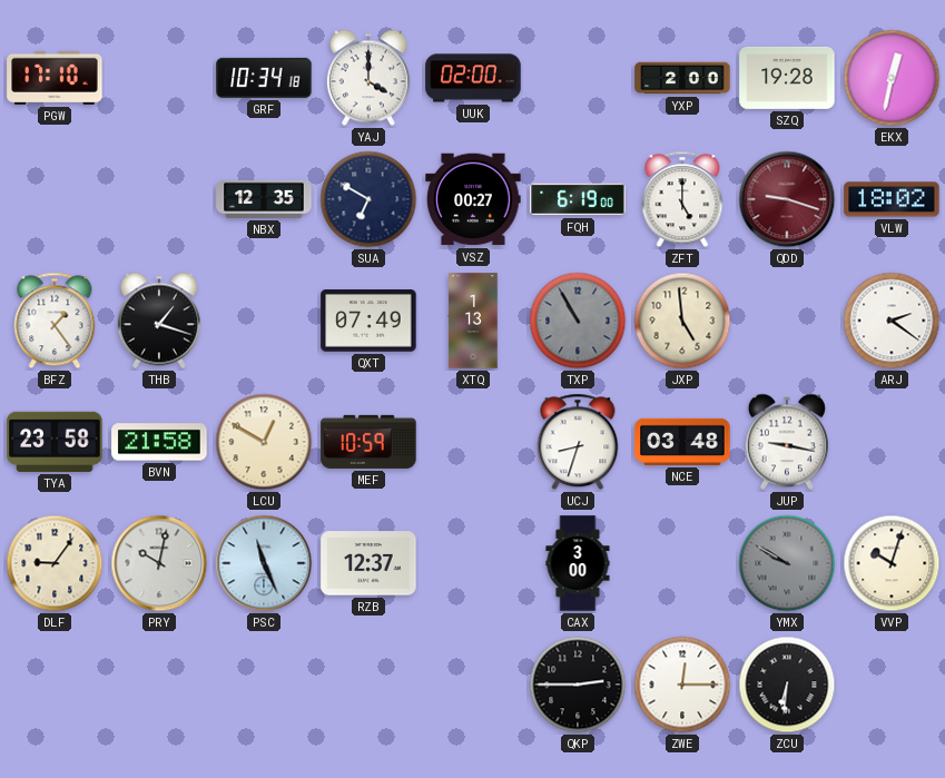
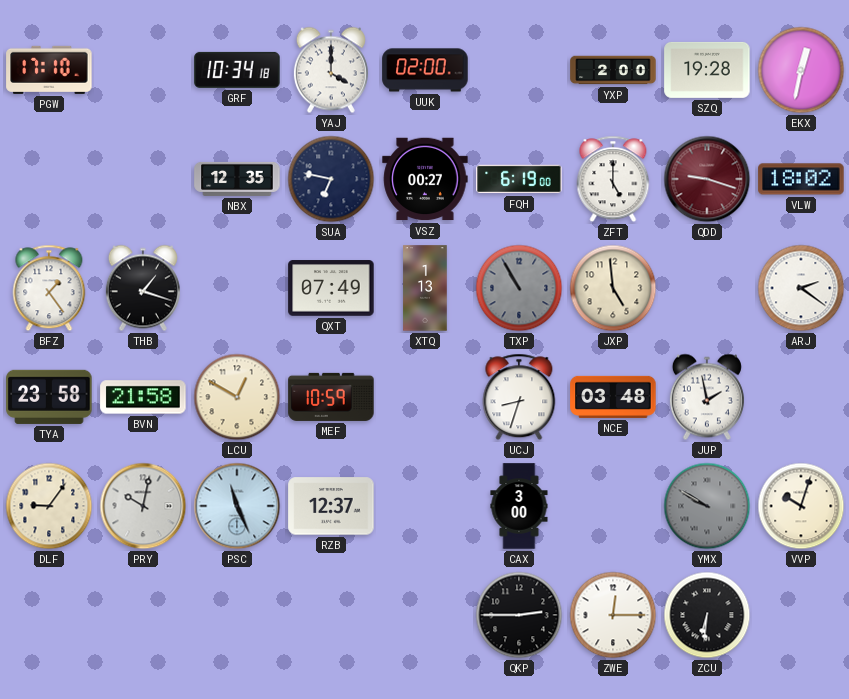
SUA: 6:50 -> 6:47
JUP: 9:17 -> 1:58
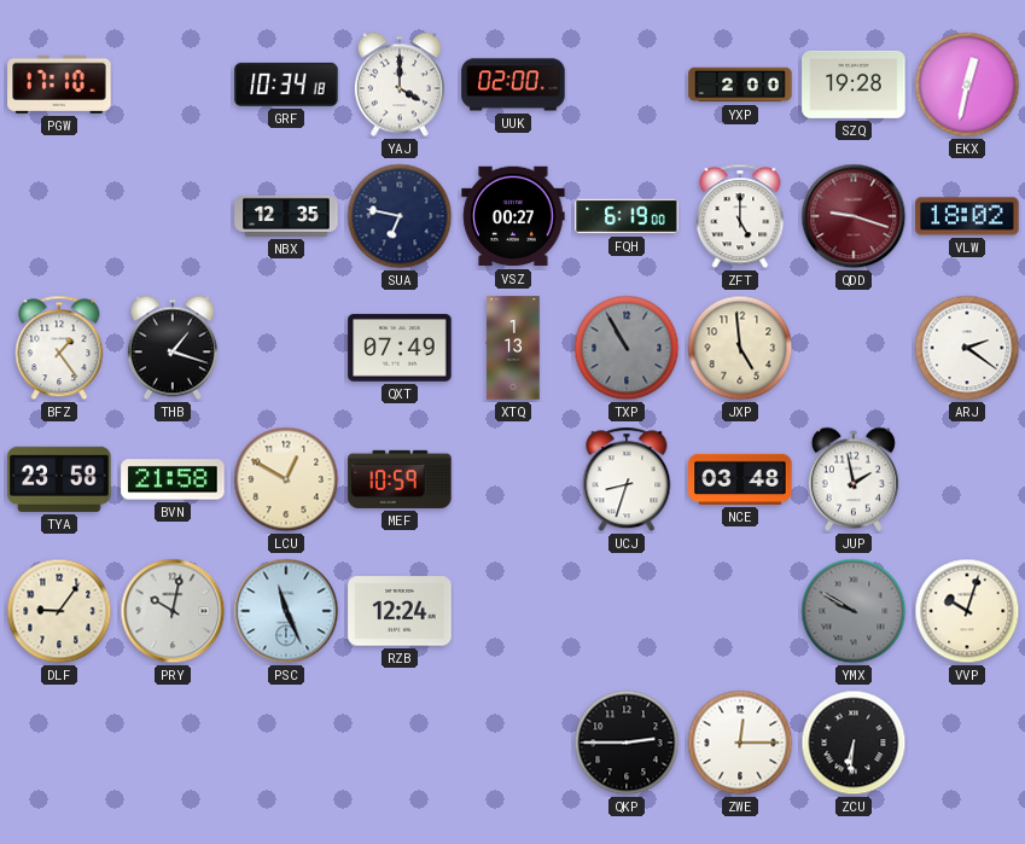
RZB: 12:37 -> 12:24
CAX: 3:00 -> none
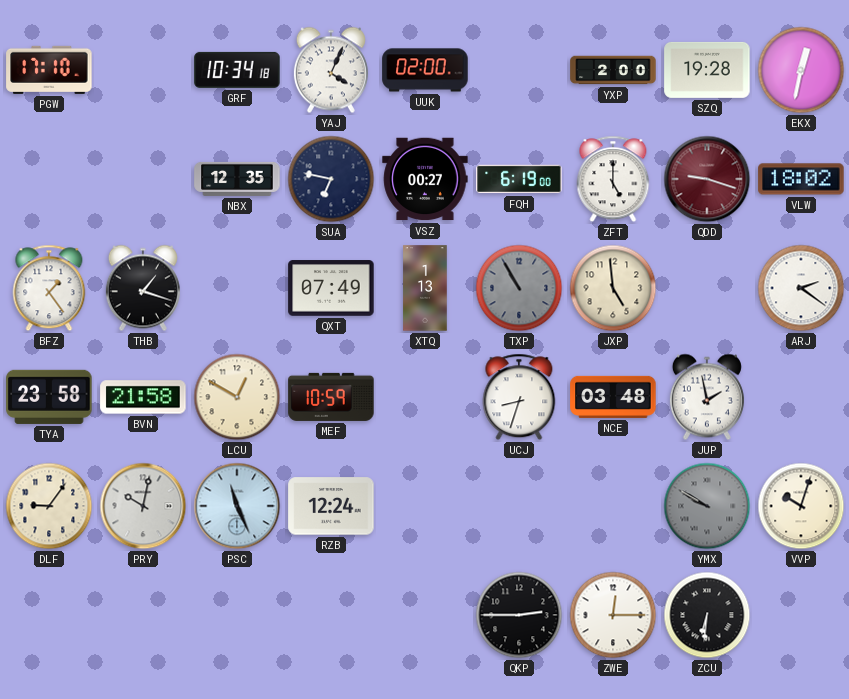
YAJ: 4:00 -> 4:04
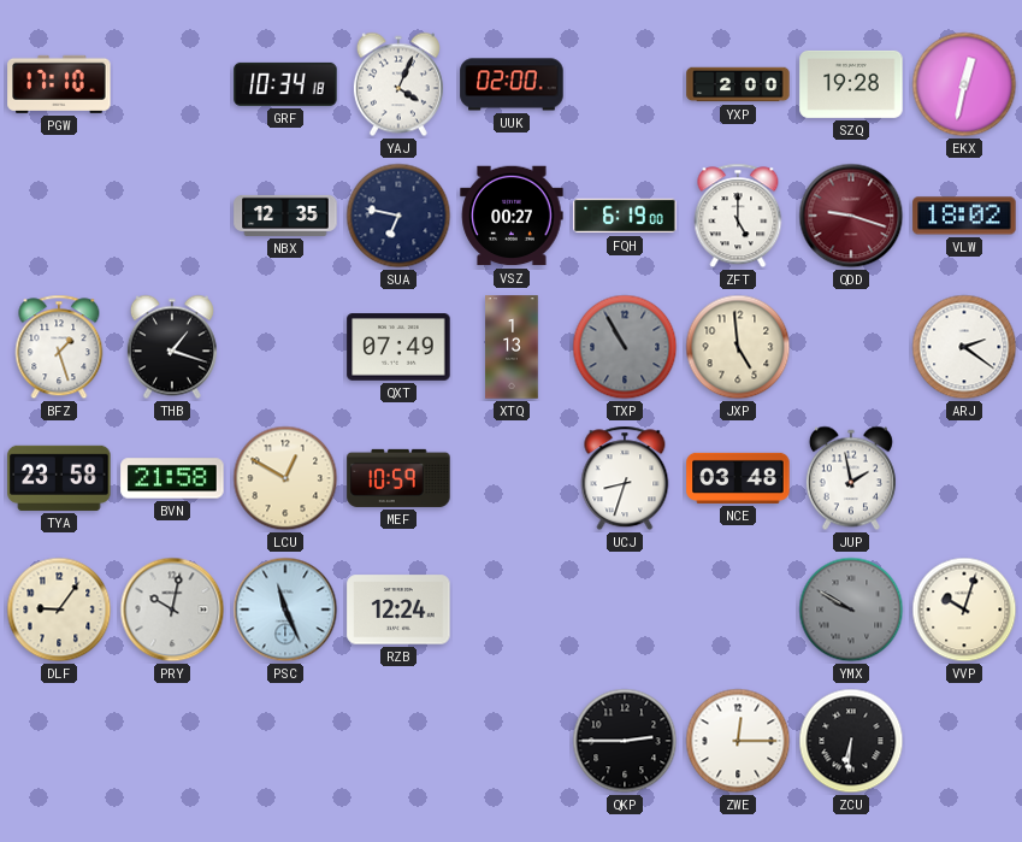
BFZ: 1:24 -> 1:27
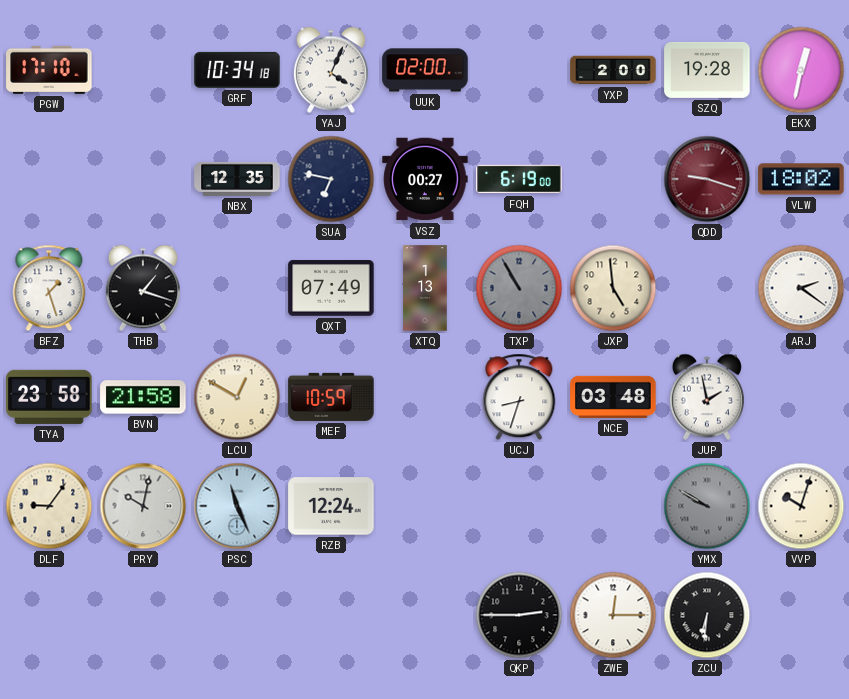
ZFT: 5:00 -> none
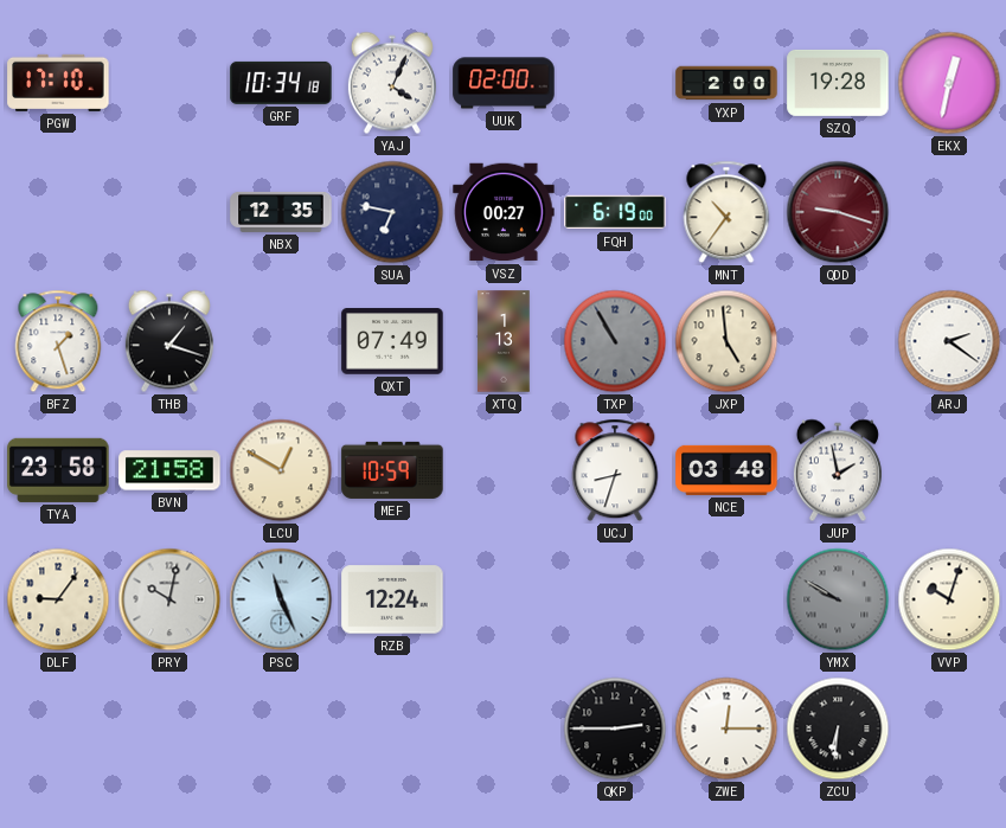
MNT: none -> 10:36
VLW: 18:02 -> none
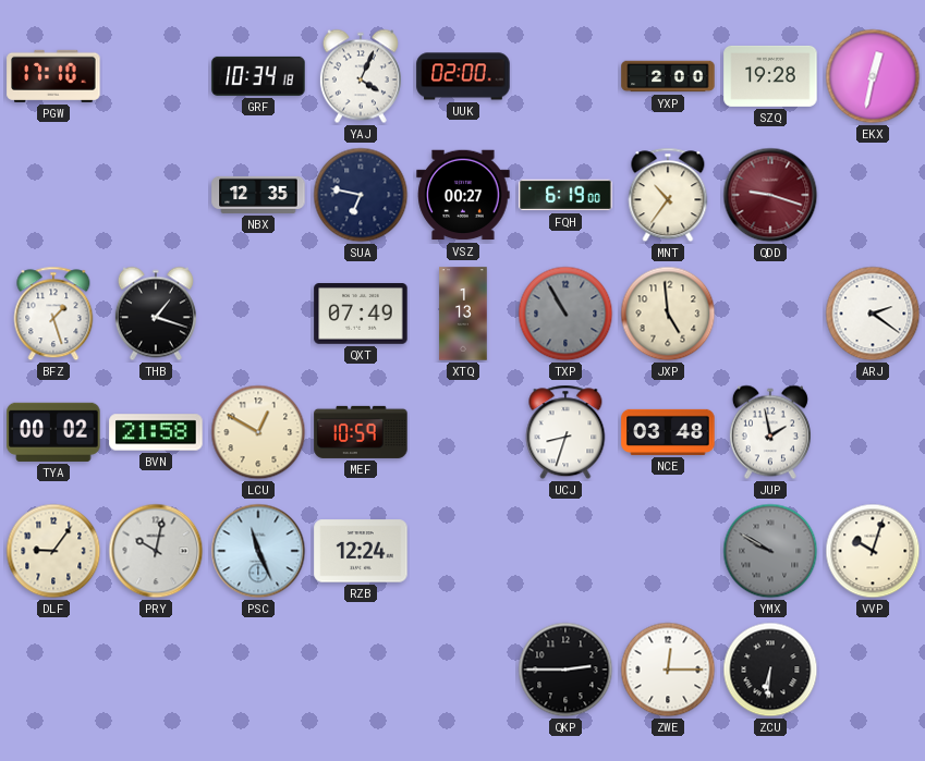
TYA: 23:58 -> 00:02
